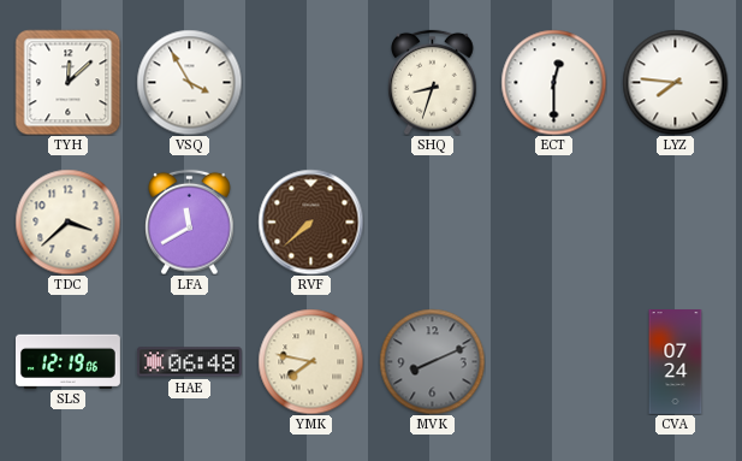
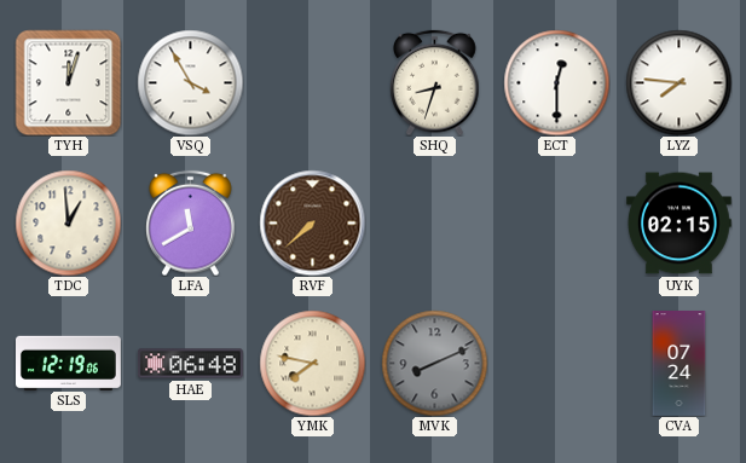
TYH: 12:08 -> 12:03
TDC: 3:38 -> 12:59
UYK: none -> 02:15
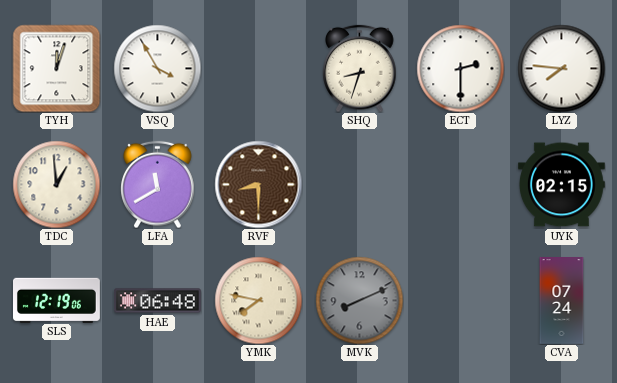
ECT: 12:30 -> 2:30
RVF: 7:38 -> 8:30
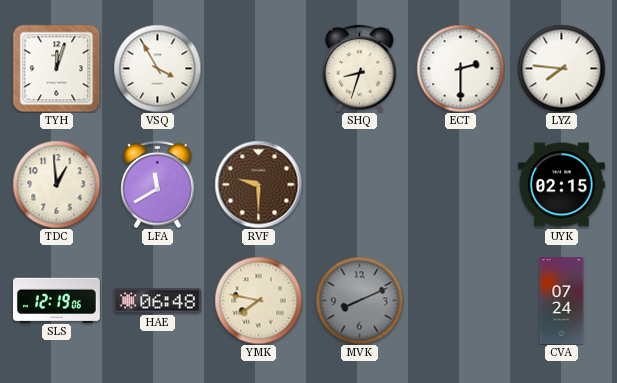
RVF: 8:30 -> 9:30
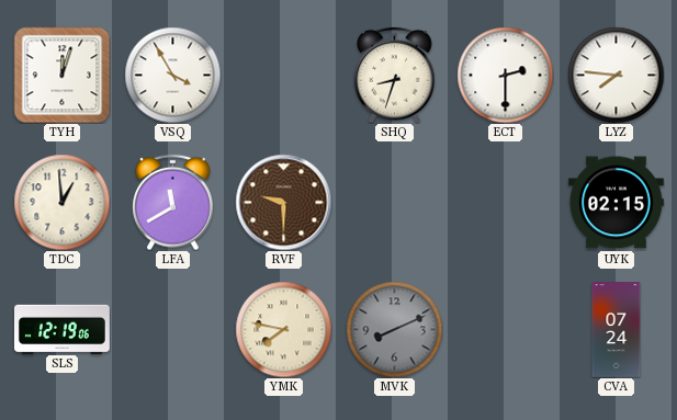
HAE: 06:48 -> none
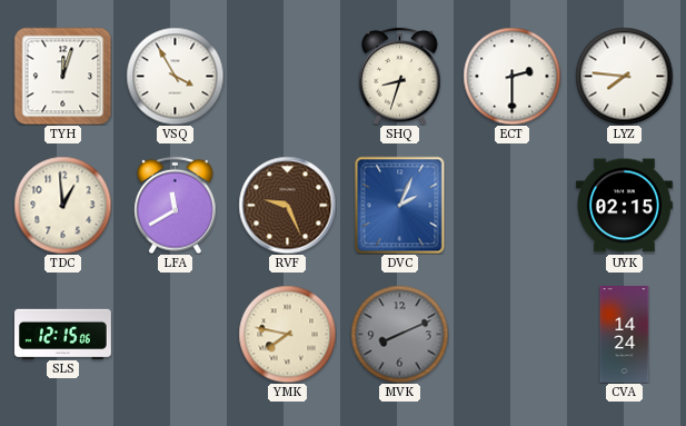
RVF: 9:30 -> 9:26
DVC: none -> 2:04
SLS: 12:19 -> 12:15
CVA: 07:24 -> 14:24
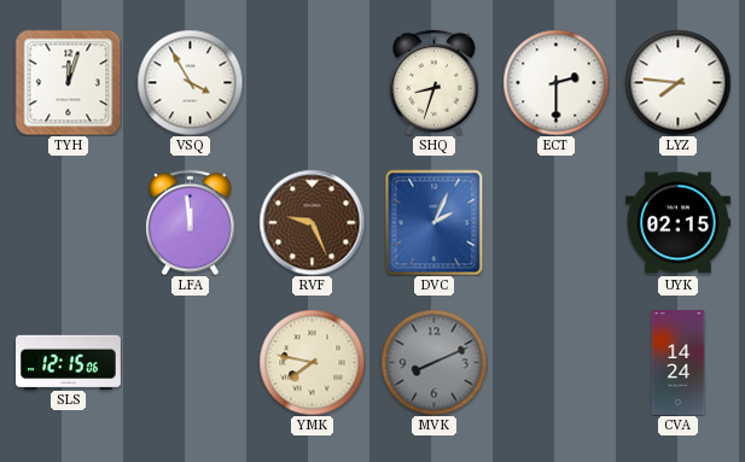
TDC: 12:59 -> none
LFA: 11:40 -> 11:59
